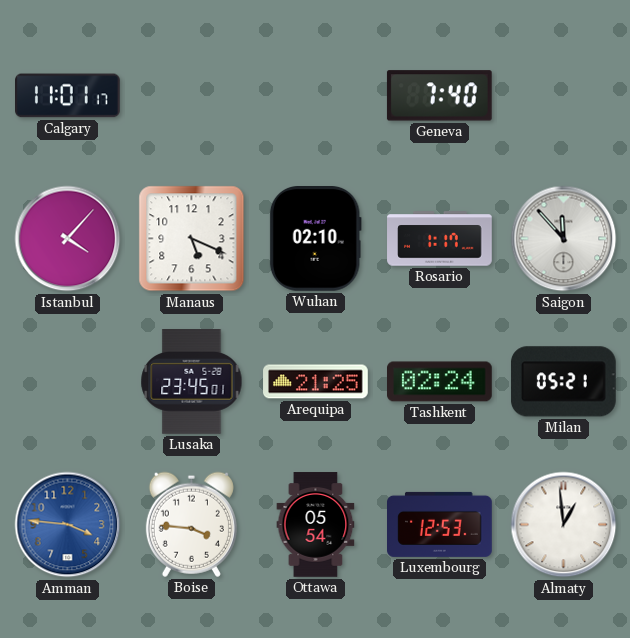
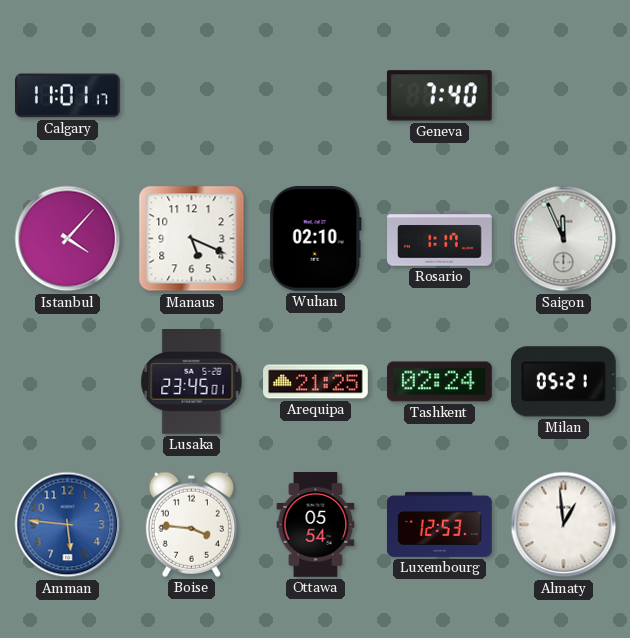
Saigon: 11:53 -> 11:56
Amman: 3:46 -> 5:46
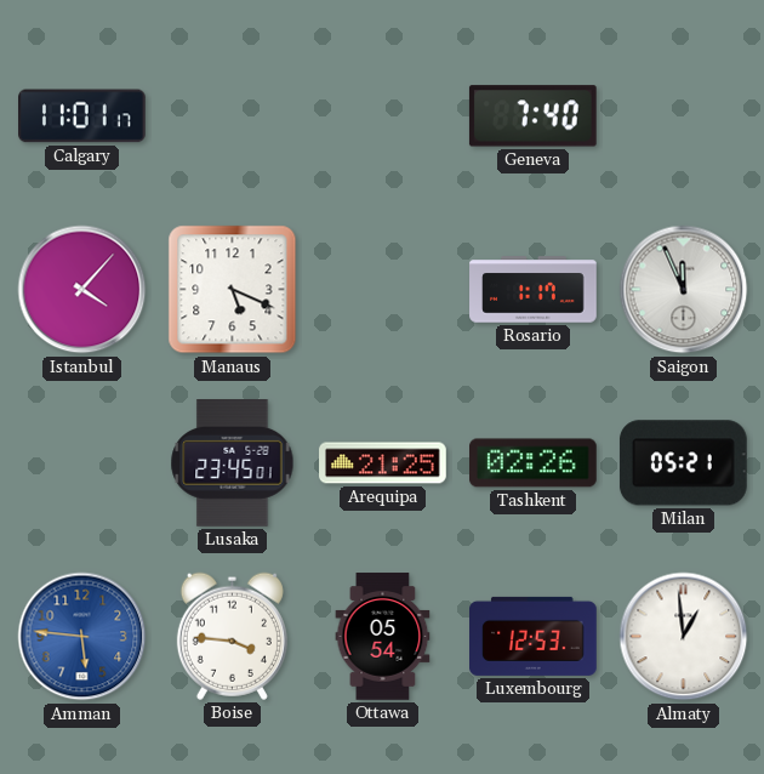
Wuhan: 02:10 -> none
Tashkent: 02:24 -> 02:26
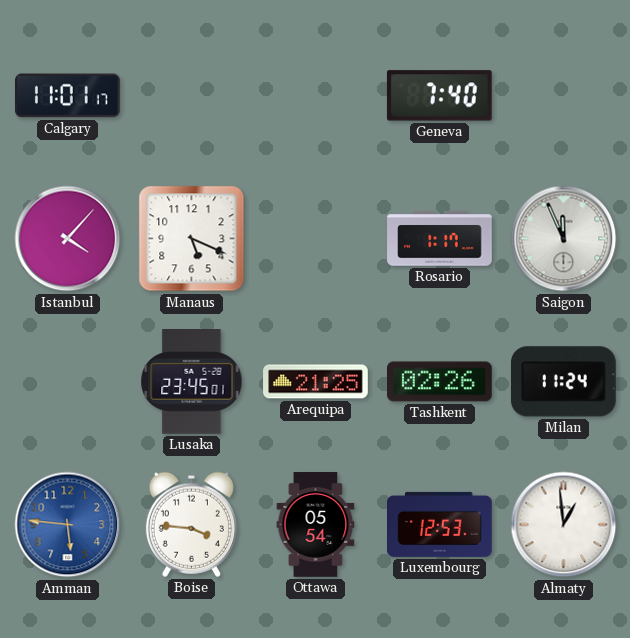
Milan: 05:21 -> 11:24
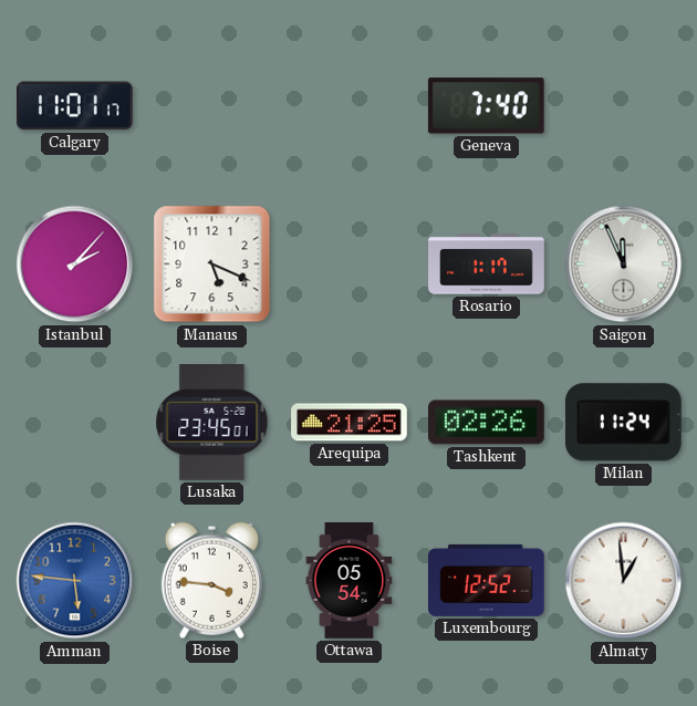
Istanbul: 4:07 -> 2:07
Luxembourg: 12:53 -> 12:52
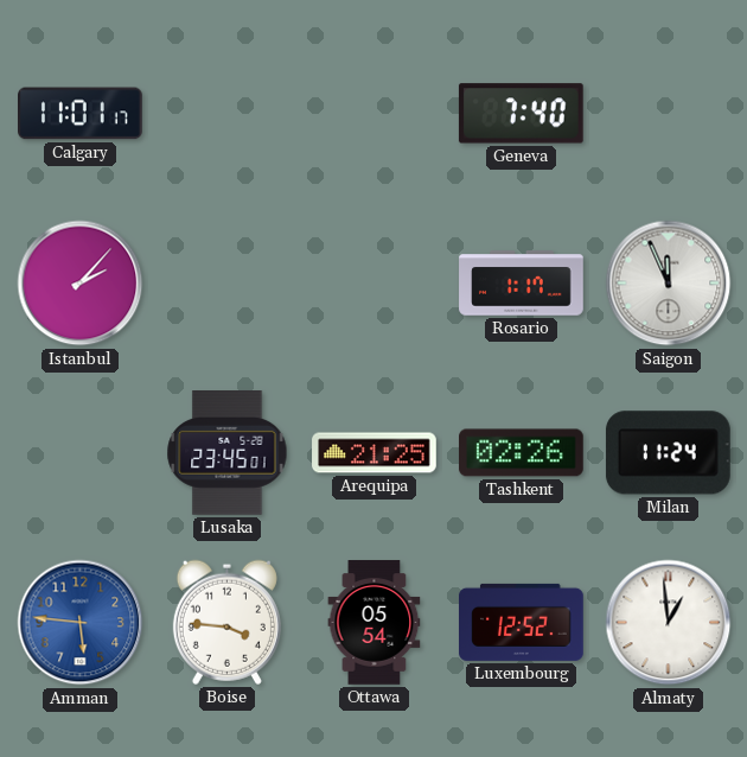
Manaus: 5:19 -> none
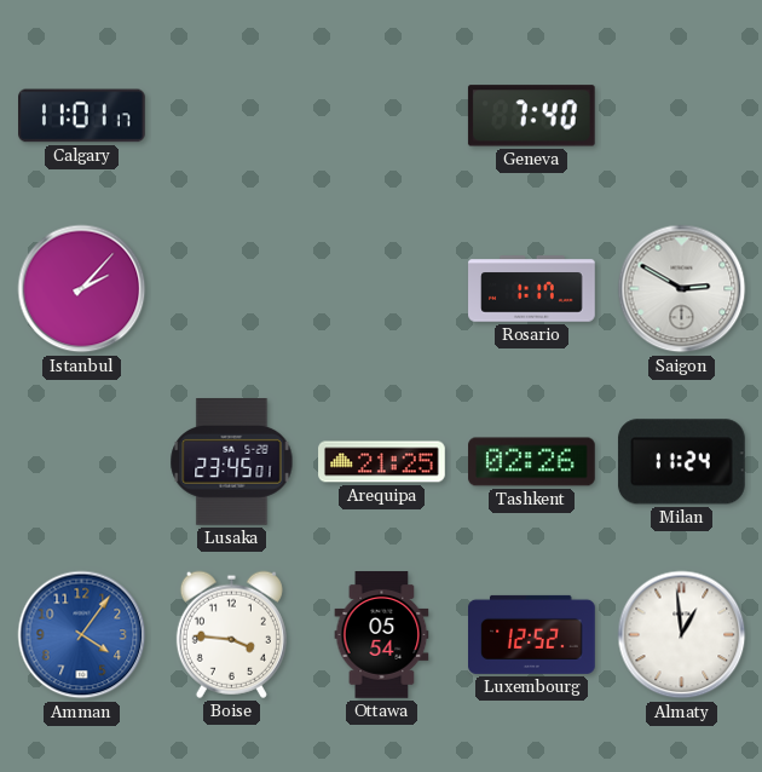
Saigon: 11:56 -> 2:50
Amman: 5:46 -> 4:06
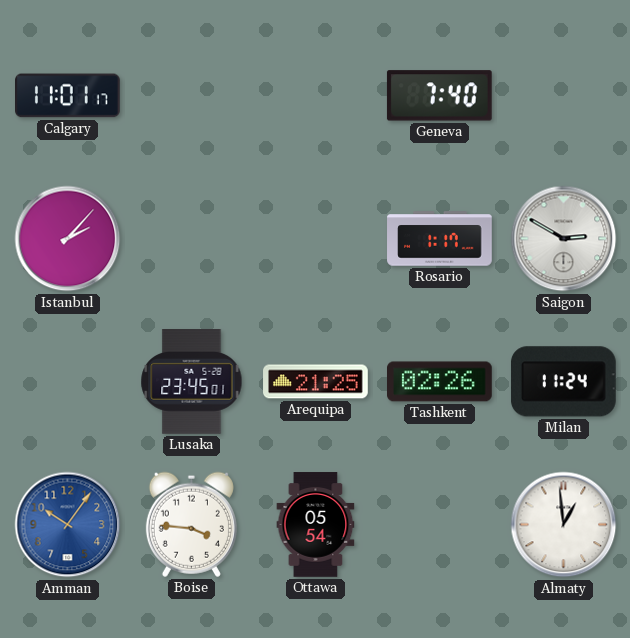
Amman: 4:06 -> 10:06
Luxembourg: 12:52 -> none
